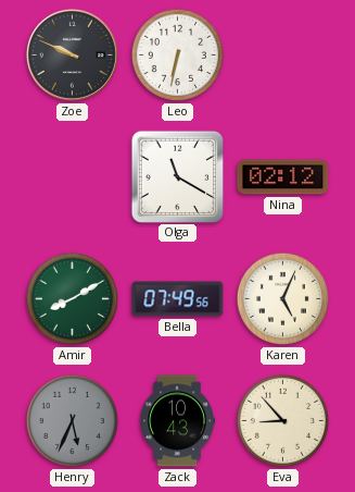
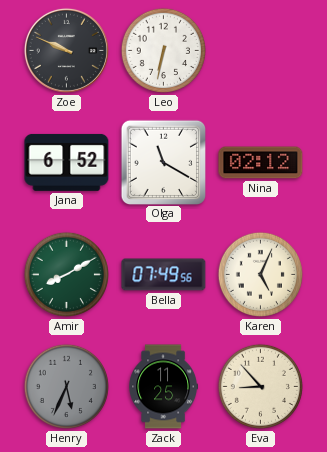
Jana: none -> 6:52
Zack: 10:43 -> 11:25
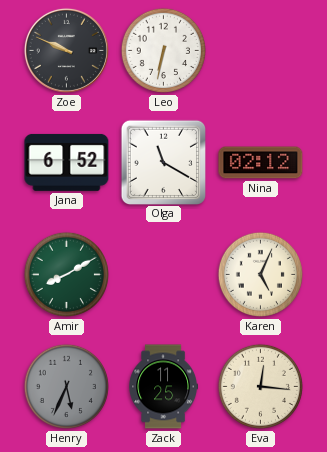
Bella: 07:49 -> none
Eva: 8:53 -> 12:16
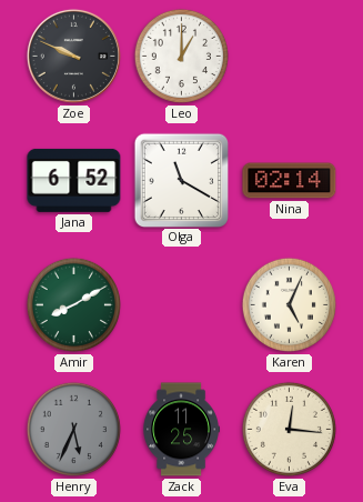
Leo: 6:32 -> 1:00
Nina: 02:12 -> 02:14
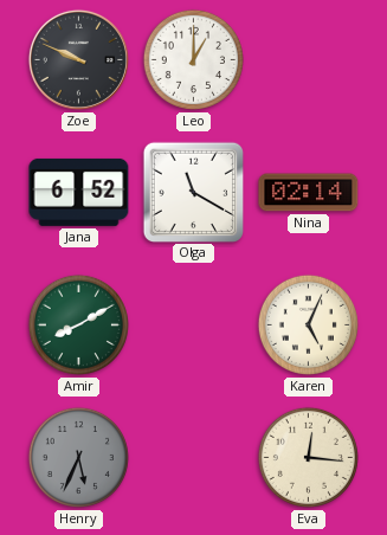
Zack: 11:25 -> none
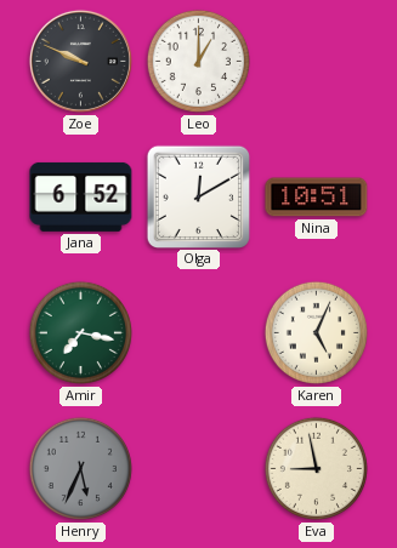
Olga: 11:20 -> 12:10
Nina: 02:14 -> 10:51
Amir: 8:10 -> 7:17
Eva: 12:16 -> 8:58
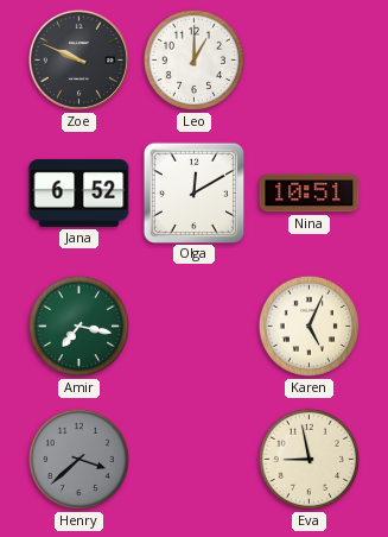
Henry: 5:34 -> 3:38
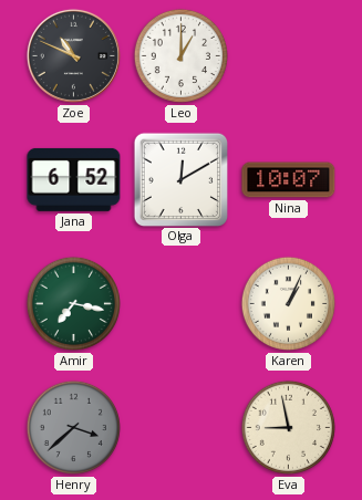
Zoe: 9:49 -> 10:49
Nina: 10:51 -> 10:07
Karen: 5:04 -> 1:04
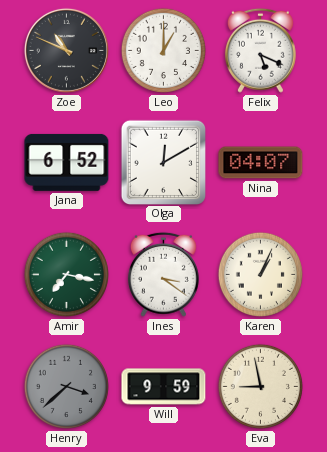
Felix: none -> 5:19
Nina: 10:07 -> 04:07
Ines: none -> 3:21
Will: none -> 9:59
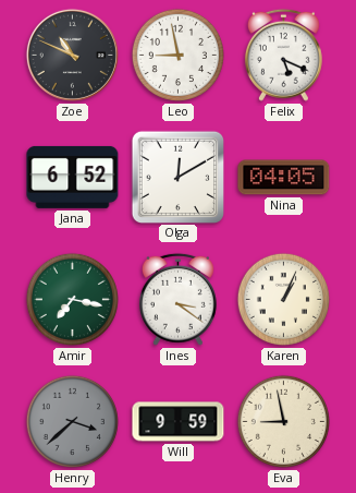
Leo: 1:00 -> 8:58
Nina: 04:07 -> 04:05
